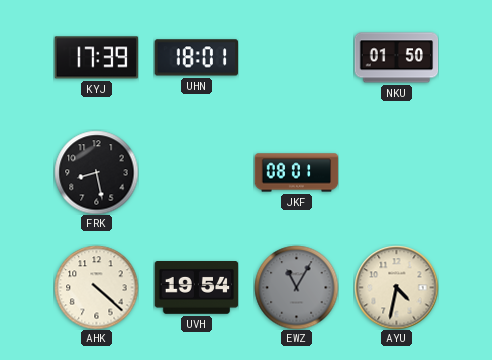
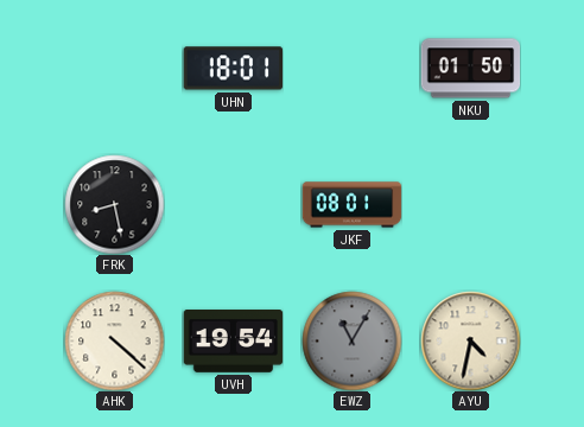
KYJ: 17:39 -> none
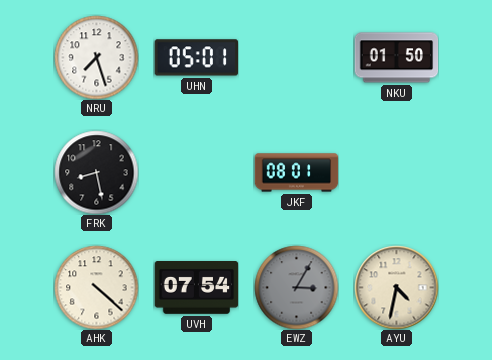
NRU: none -> 7:27
UHN: 18:01 -> 05:01
UVH: 19:54 -> 07:54
EWZ: 11:05 -> 3:05
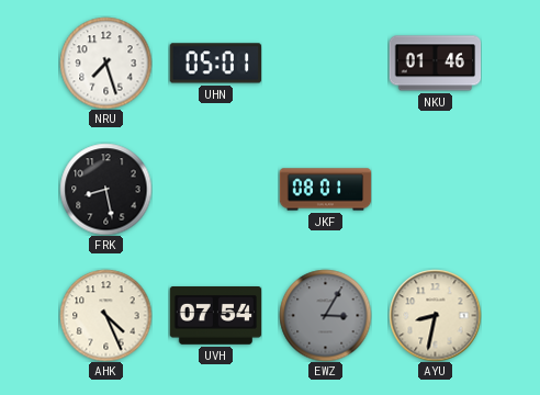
NKU: 01:50 -> 01:46
AHK: 4:22 -> 4:26
AYU: 4:32 -> 8:32
